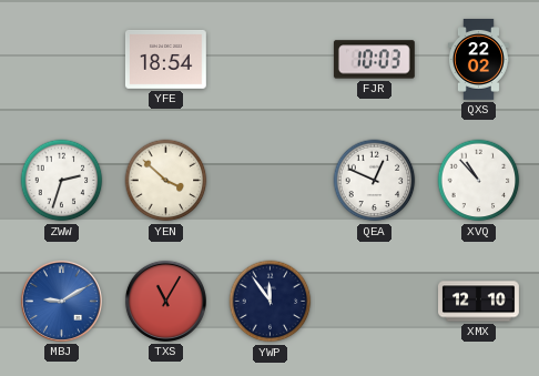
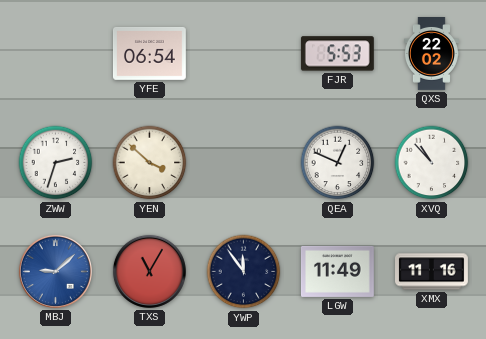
YFE: 18:54 -> 06:54
FJR: 10:03 -> 5:53
MBJ: 9:10 -> 9:08
LGW: none -> 11:49
XMX: 12:10 -> 11:16
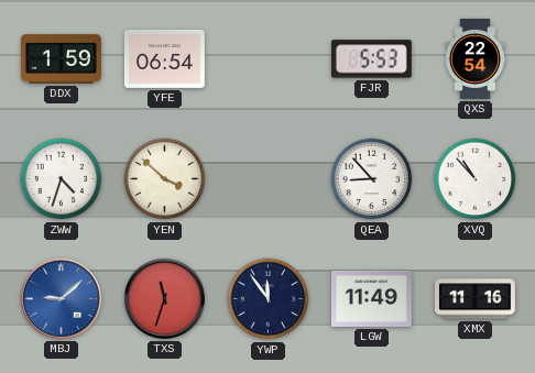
DDX: none -> 1:59
QXS: 22:02 -> 22:54
ZWW: 2:33 -> 4:33
QEA: 12:49 -> 8:53
TXS: 11:05 -> 11:33
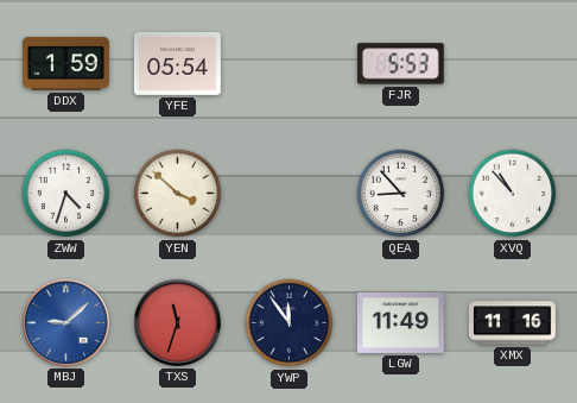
YFE: 06:54 -> 05:54
QXS: 22:54 -> none
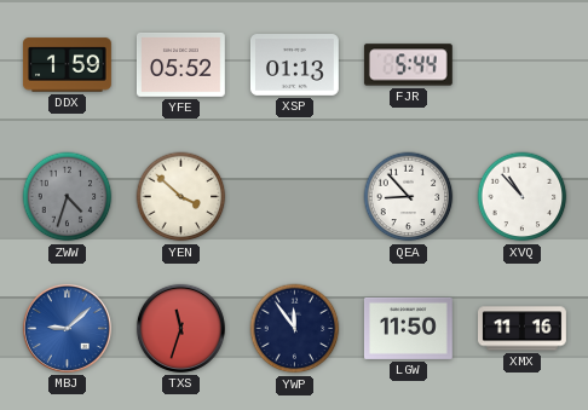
YFE: 05:54 -> 05:52
XSP: none -> 01:13
FJR: 5:53 -> 5:44
ZWW dial: white -> grey
LGW: 11:49 -> 11:50
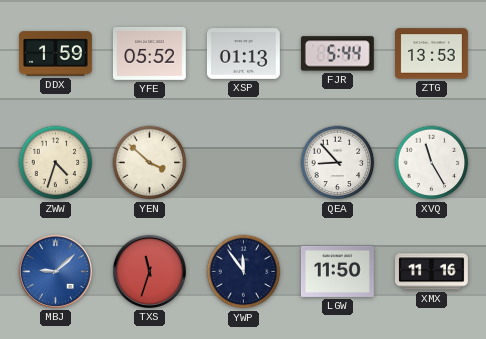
ZTG: none -> 13:53
ZWW dial: grey -> cream
XVQ: 10:53 -> 11:25
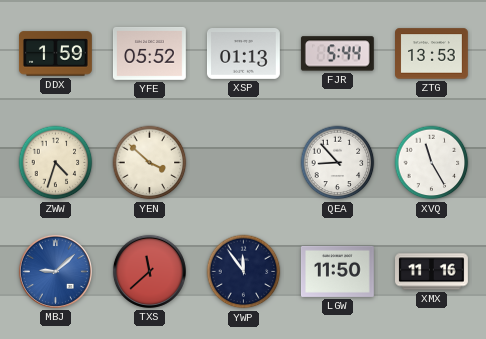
TXS: 11:33 -> 11:38
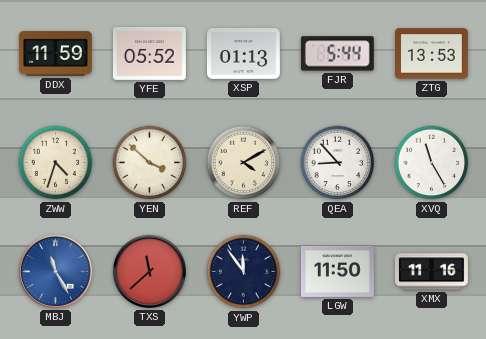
DDX: 1:59 -> 11:59
REF: none -> 4:10
MBJ: 9:08 -> 11:25
